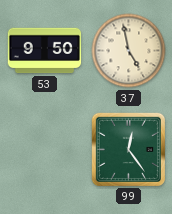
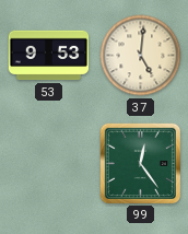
53: 9:50 -> 9:53
37: 4:58 -> 5:01
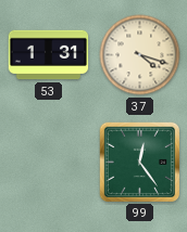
53: 9:53 -> 1:31
37: 5:01 -> 4:18
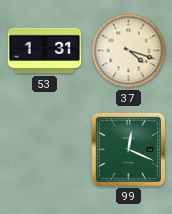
99: 12:24 -> 12:19
